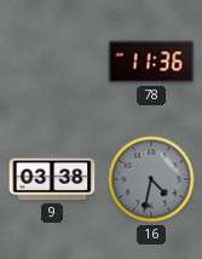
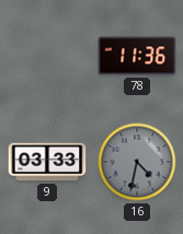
9: 03:38 -> 03:33
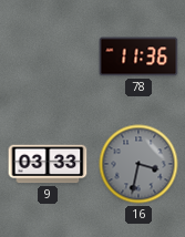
16: 4:32 -> 3:32
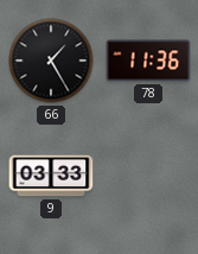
66: none -> 1:25
16: 3:32 -> none
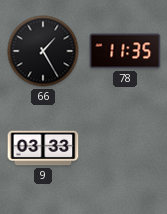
78: 11:36 -> 11:35
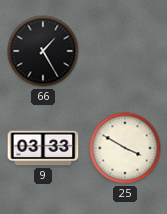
78: 11:35 -> none
25: none -> 3:50
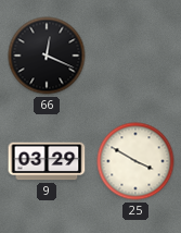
66: 1:25 -> 12:19
9: 03:33 -> 03:29
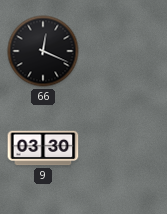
9: 03:29 -> 03:30
25: 3:50 -> none
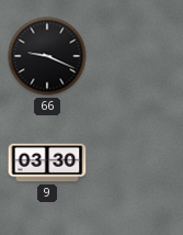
66: 12:19 -> 9:19
